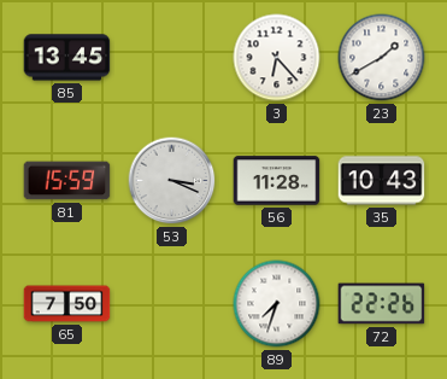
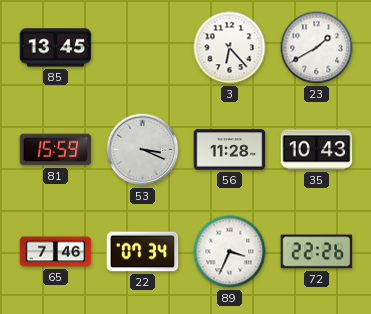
65: 7:50 -> 7:46
22: none -> 07:34
89: 7:33 -> 3:34
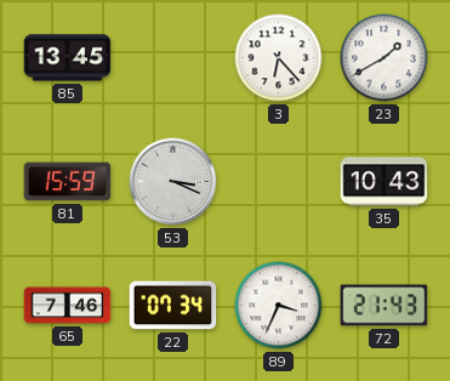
56: 11:28 -> none
72: 22:26 -> 21:43
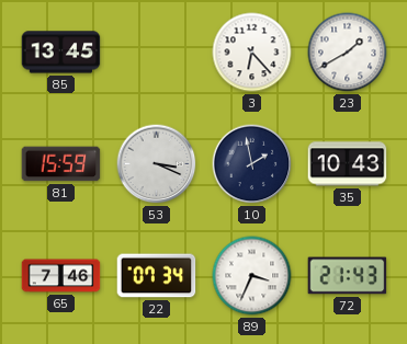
10: none -> 1:58
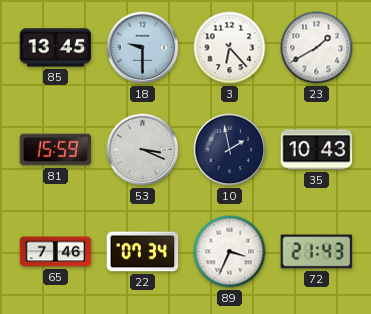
18: none -> 9:30
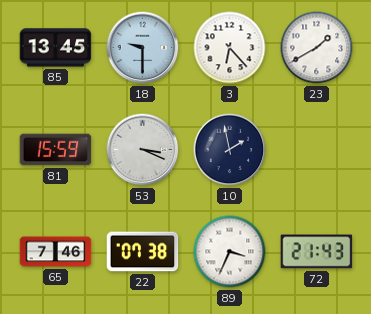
35: 10:43 -> none
22: 07:34 -> 07:38
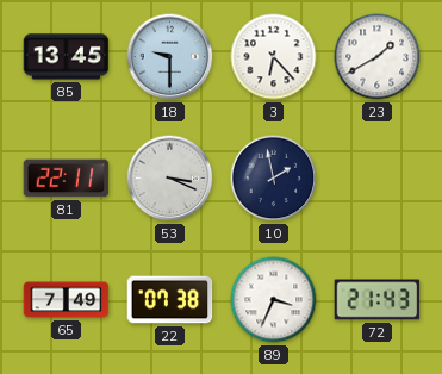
81: 15:59 -> 22:11
65: 7:46 -> 7:49
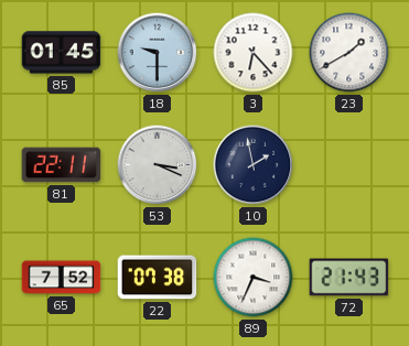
85: 13:45 -> 01:45
65: 7:49 -> 7:52
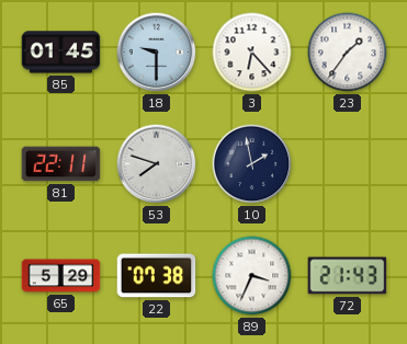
23: 1:40 -> 1:36
53: 3:19 -> 7:48
65: 7:52 -> 5:29
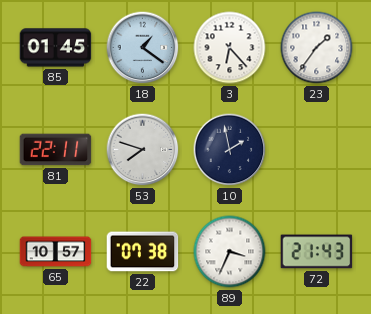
18: 9:30 -> 1:21
65: 5:29 -> 10:57
